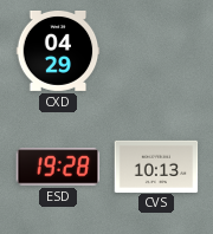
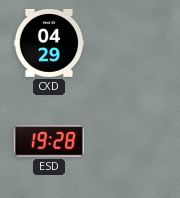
CVS: 10:13 -> none
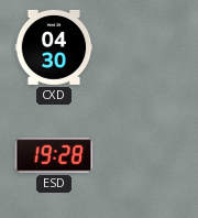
CXD: 04:29 -> 04:30
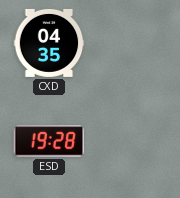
CXD: 04:30 -> 04:35
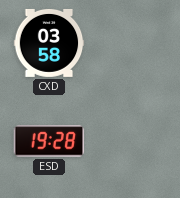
CXD: 04:35 -> 03:58
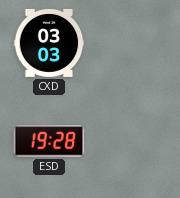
CXD: 03:58 -> 03:03
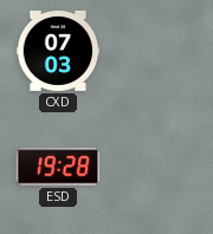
CXD: 03:03 -> 07:03
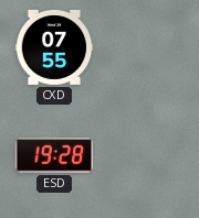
CXD: 07:03 -> 07:55
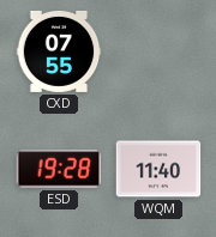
WQM: none -> 11:40
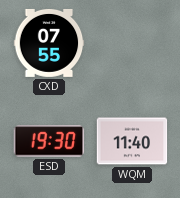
ESD: 19:28 -> 19:30
